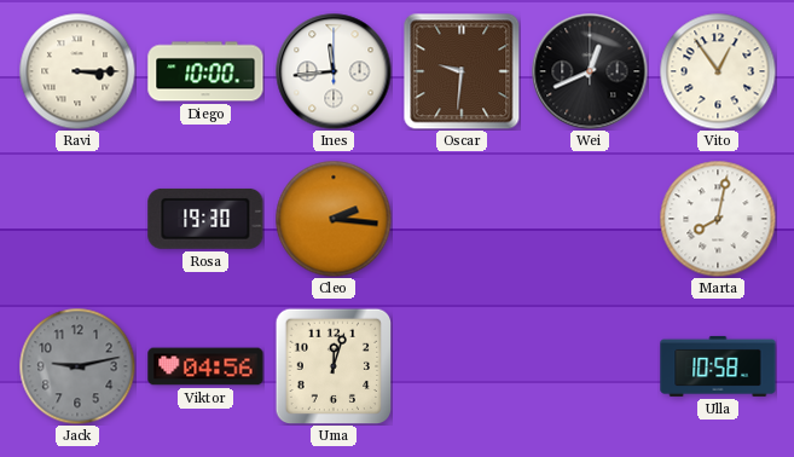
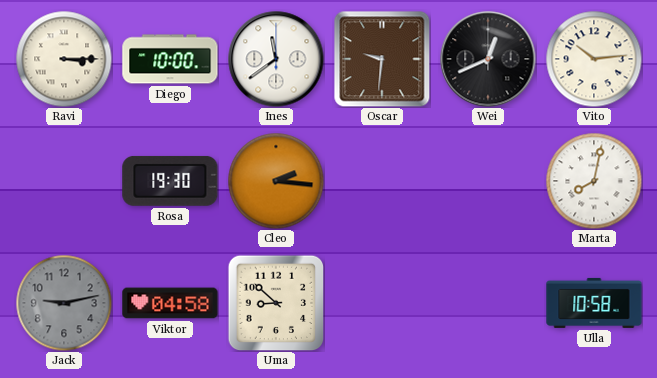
Ines: 11:44 -> 11:39
Vito: 12:54 -> 10:14
Viktor: 04:56 -> 04:58
Uma: 12:03 -> 8:52
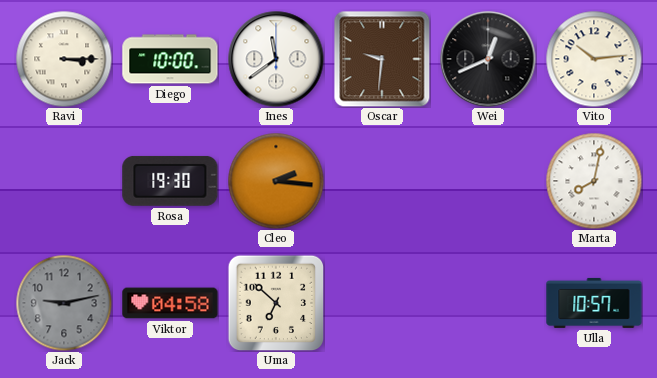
Uma: 8:52 -> 6:52
Ulla: 10:58 -> 10:57
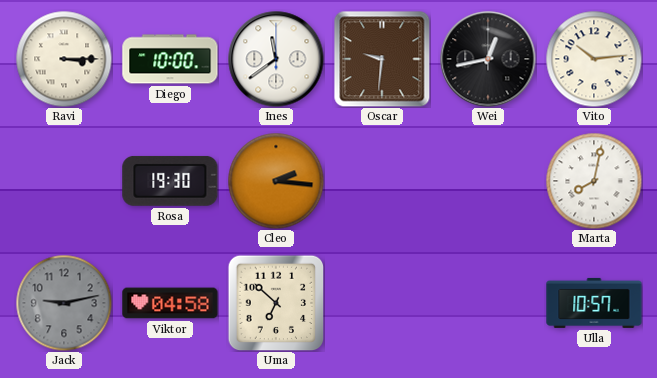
Wei: 12:41 -> 12:43
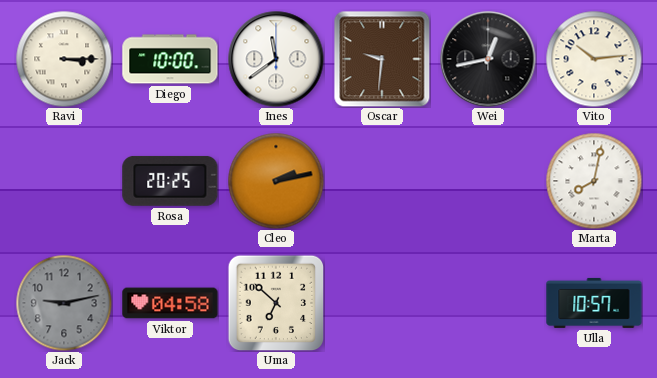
Rosa: 19:30 -> 20:25
Cleo: 2:16 -> 2:13
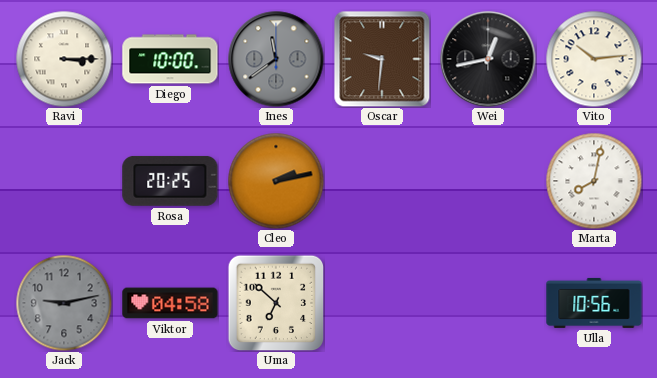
Ines dial: white -> grey
Ulla: 10:57 -> 10:56
